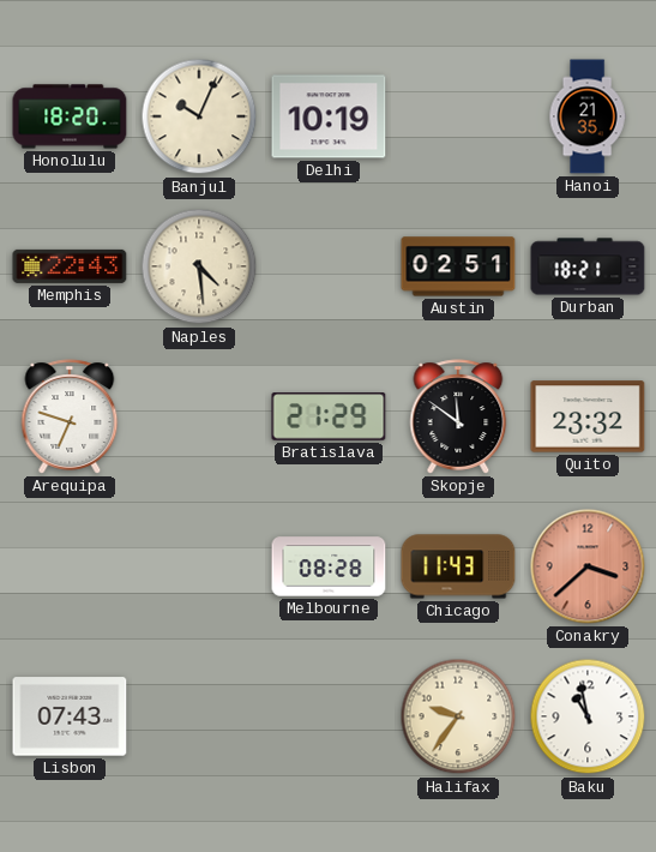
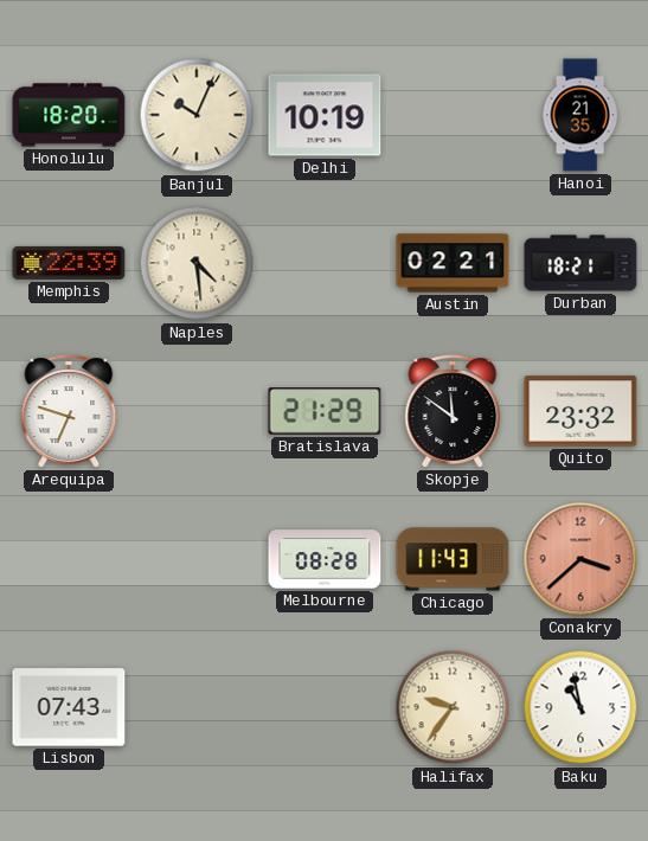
Memphis: 22:43 -> 22:39
Austin: 02:51 -> 02:21
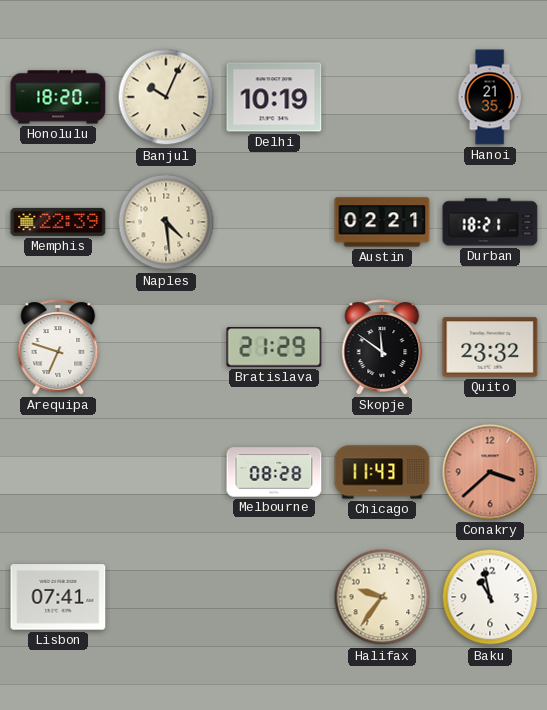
Lisbon: 07:43 -> 07:41
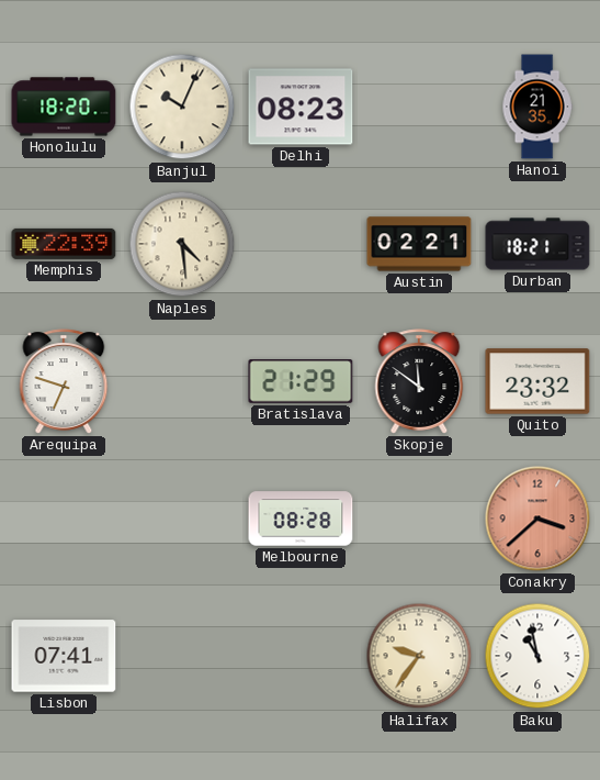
Delhi: 10:19 -> 08:23
Chicago: 11:43 -> none
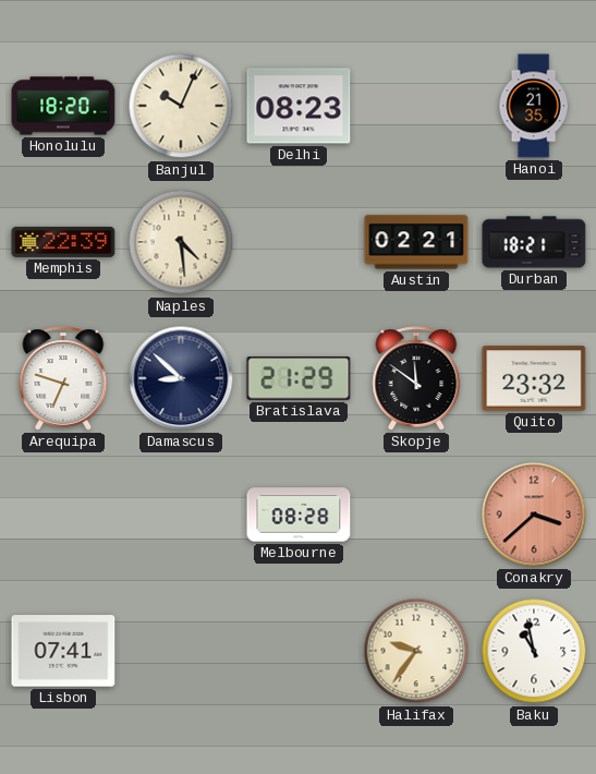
Damascus: none -> 8:52
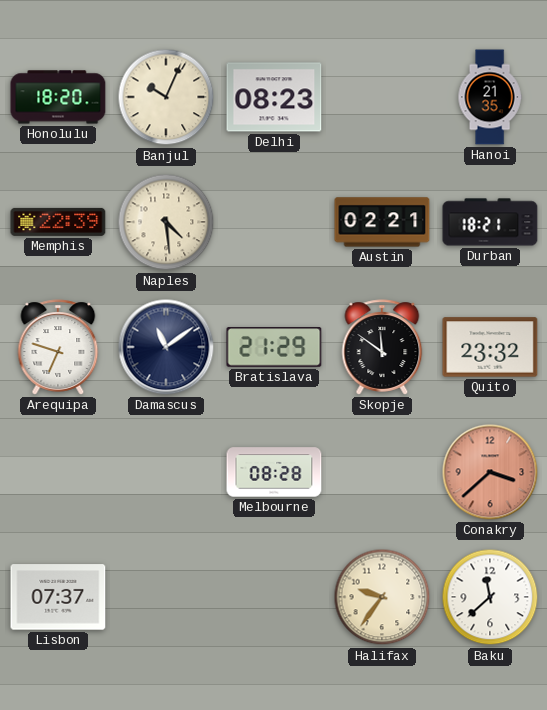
Damascus: 8:52 -> 11:09
Lisbon: 07:41 -> 07:37
Baku: 10:58 -> 11:38
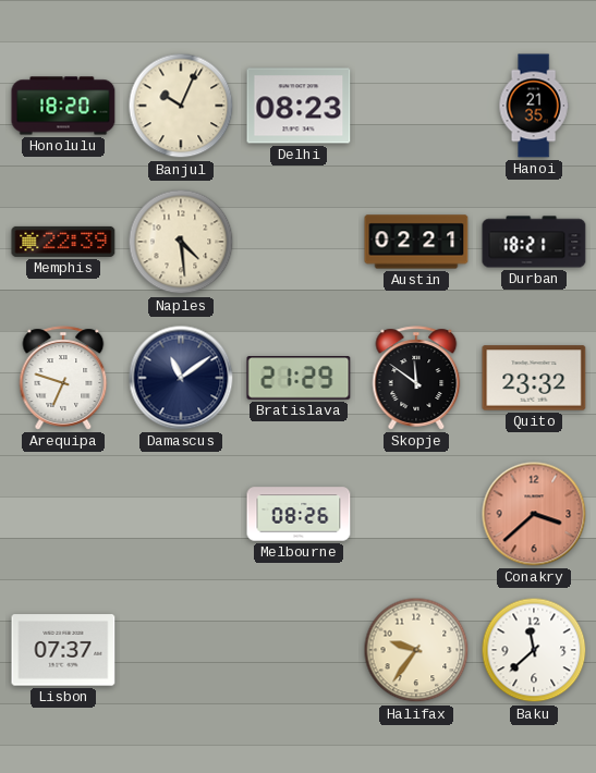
Melbourne: 08:28 -> 08:26
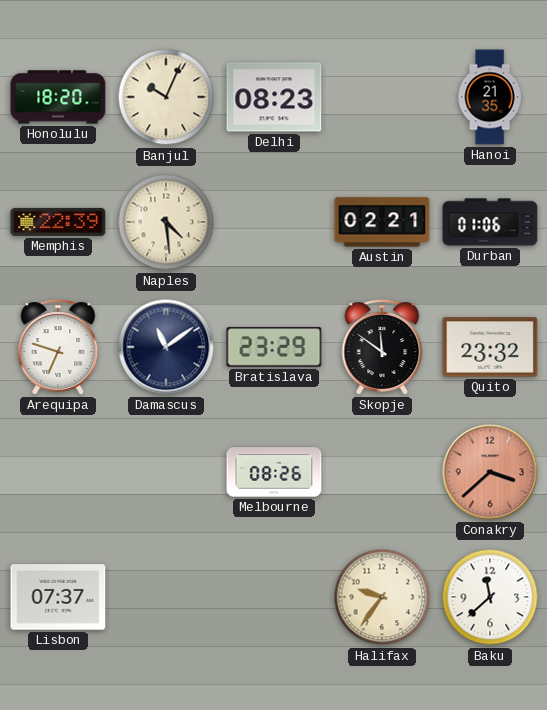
Durban: 18:21 -> 01:06
Bratislava: 21:29 -> 23:29
